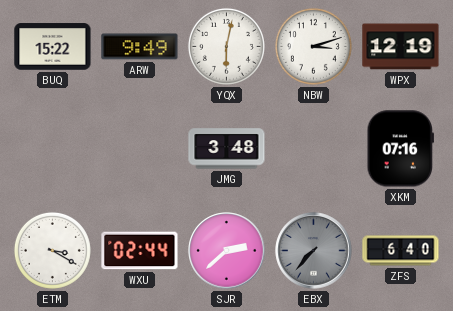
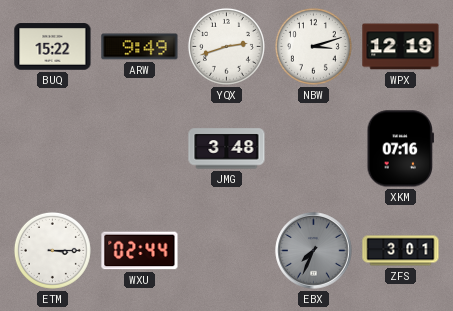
YQX: 6:02 -> 2:42
ETM: 3:20 -> 3:15
SJR: 2:38 -> none
EBX: 7:37 -> 7:34
ZFS: 6:40 -> 3:01
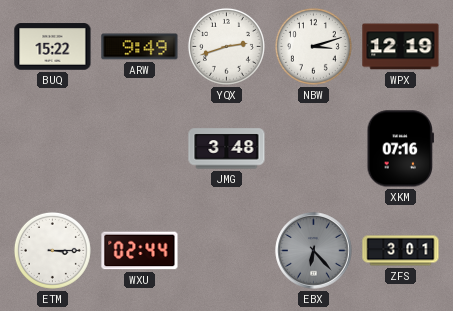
EBX: 7:34 -> 6:23
